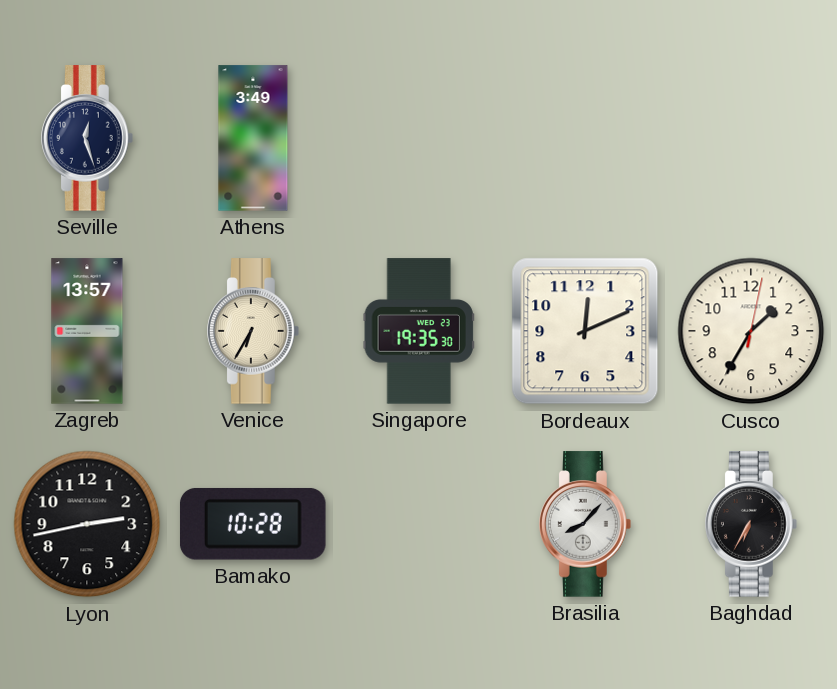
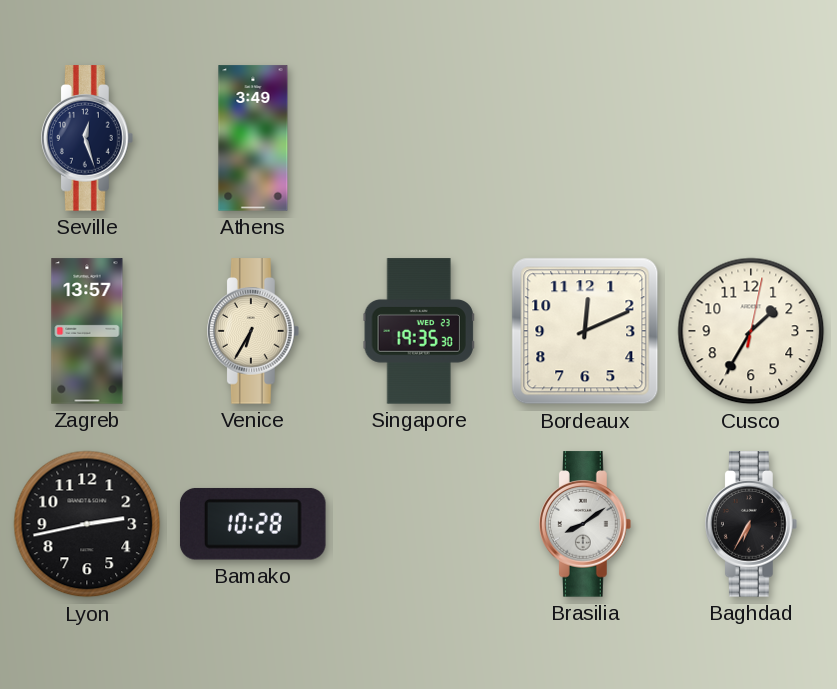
Brasilia: 8:07 -> 8:09
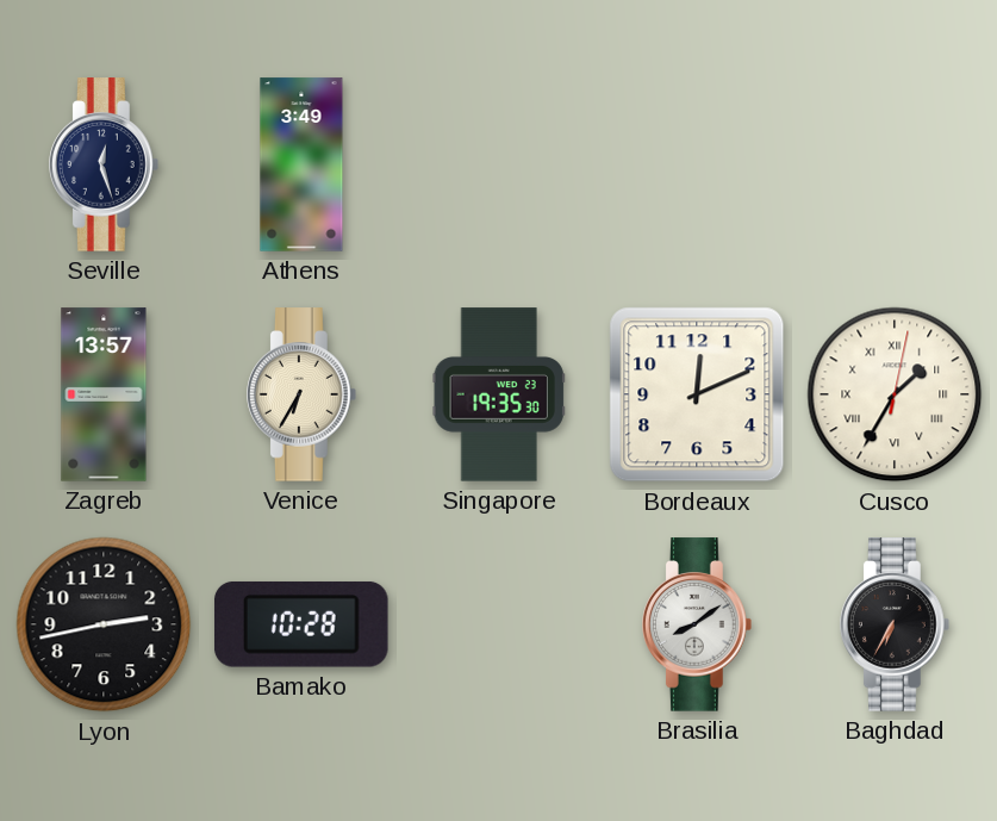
Cusco numerals: Arabic -> Roman
